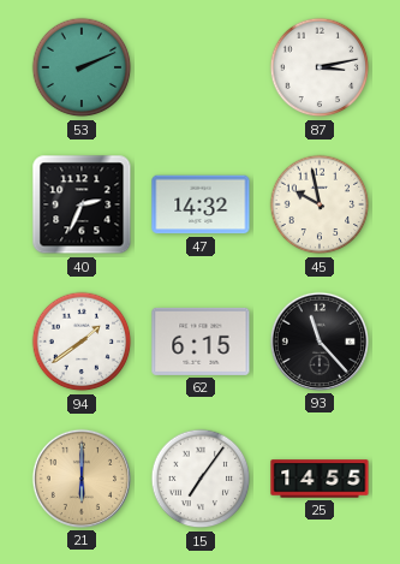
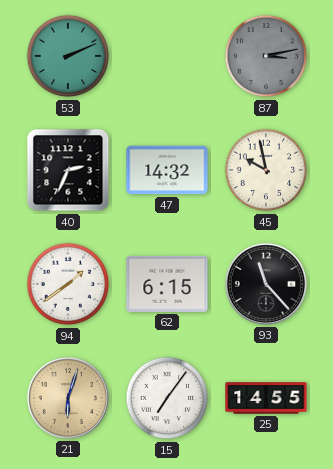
87 dial: white -> grey
21: 6:00 -> 6:03
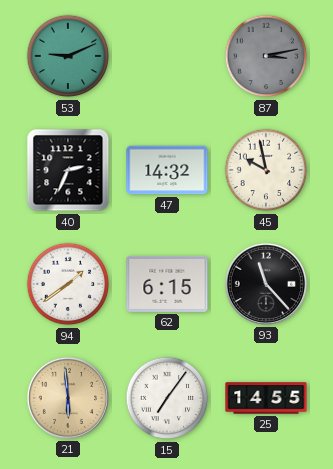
53: 2:11 -> 9:11
21: 6:03 -> 5:59
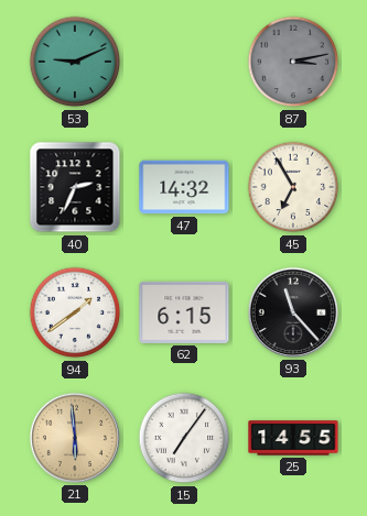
45: 9:58 -> 6:55
